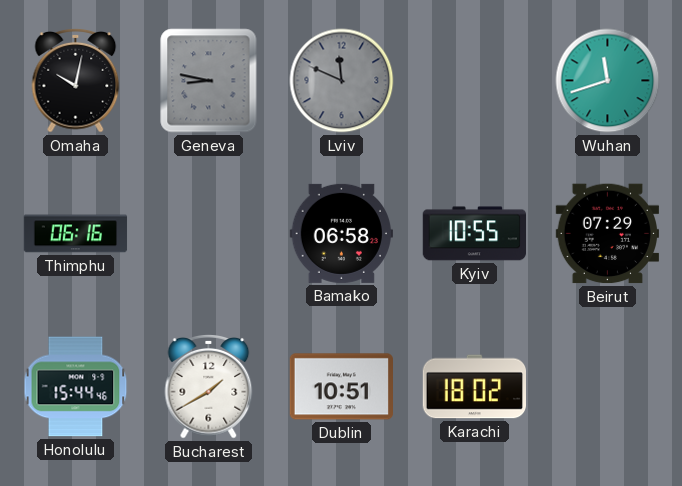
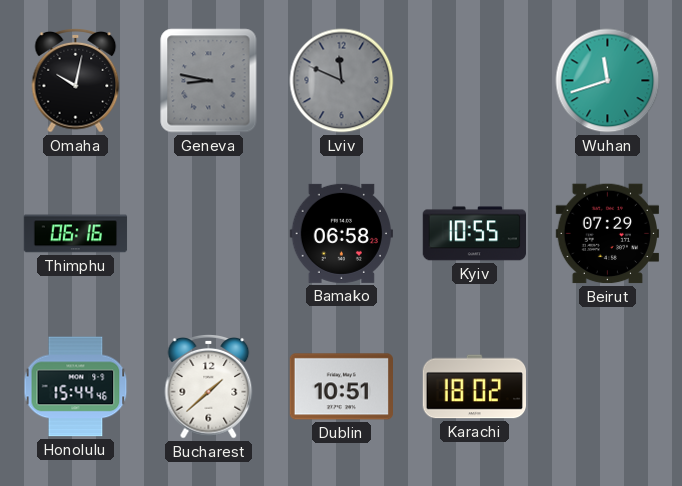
Bucharest: 1:40 -> 1:38
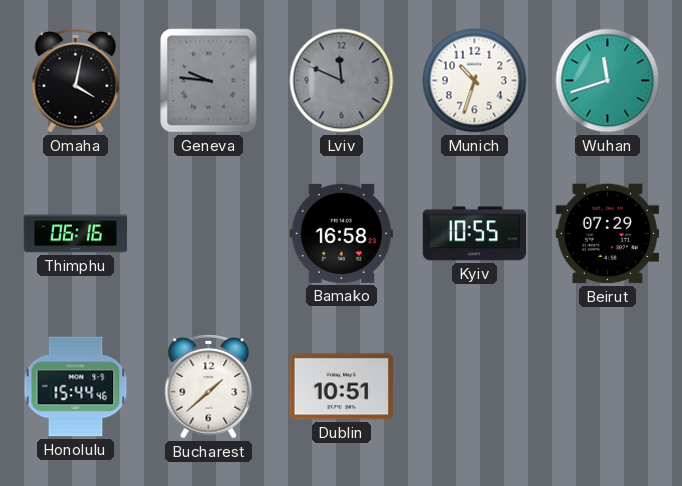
Omaha: 10:02 -> 4:02
Geneva: 8:47 -> 9:46
Munich: none -> 10:33
Bamako: 06:58 -> 16:58
Karachi: 18:02 -> none
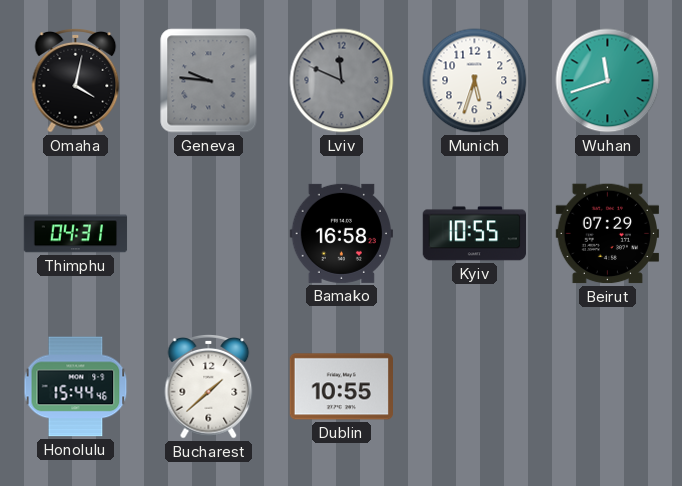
Munich: 10:33 -> 5:33
Thimphu: 06:16 -> 04:31
Dublin: 10:51 -> 10:55
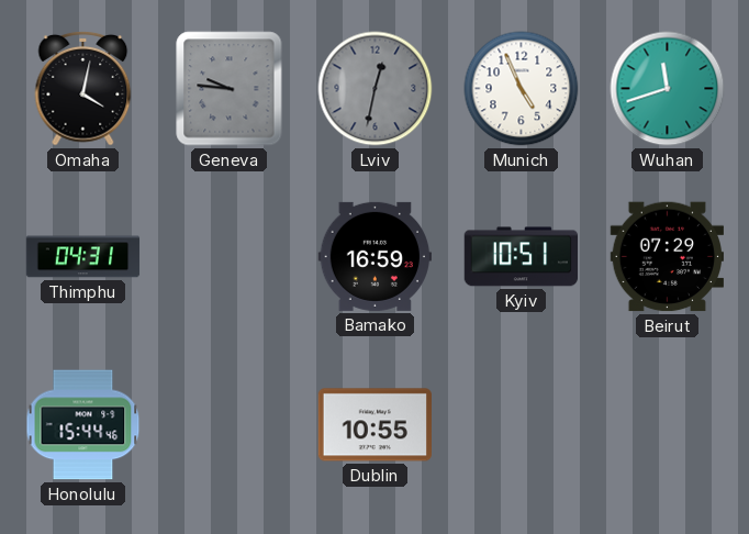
Lviv: 11:49 -> 12:32
Munich: 5:33 -> 4:56
Bamako: 16:58 -> 16:59
Kyiv: 10:55 -> 10:51
Bucharest: 1:38 -> none
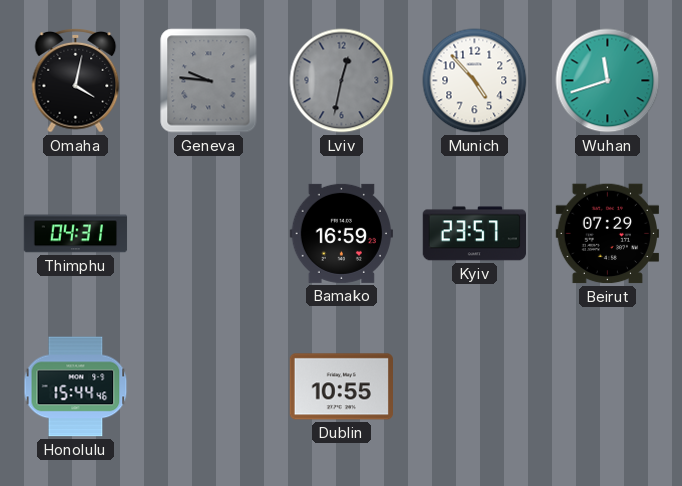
Munich: 4:56 -> 4:53
Kyiv: 10:51 -> 23:57
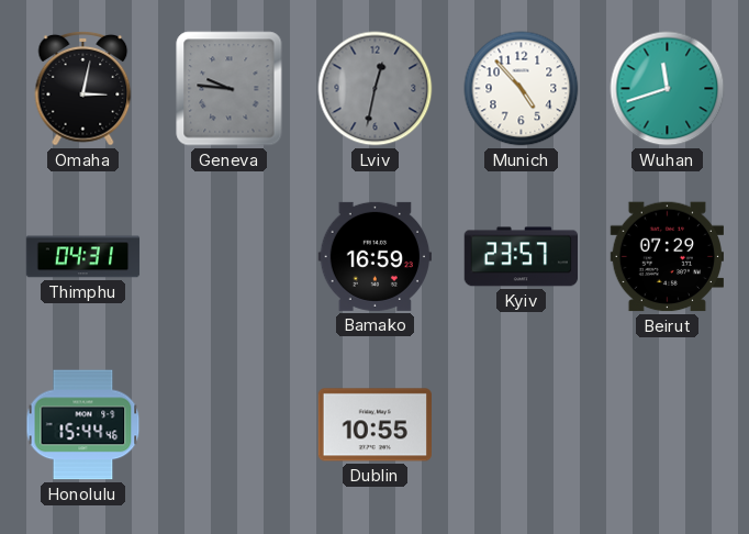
Omaha: 4:02 -> 3:02
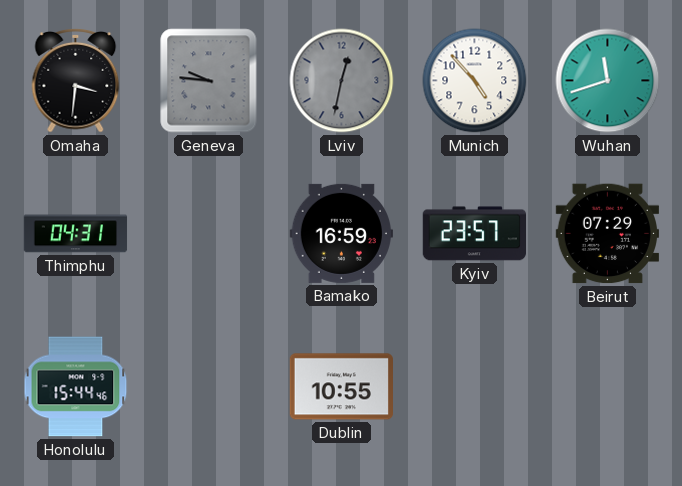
Omaha: 3:02 -> 3:31
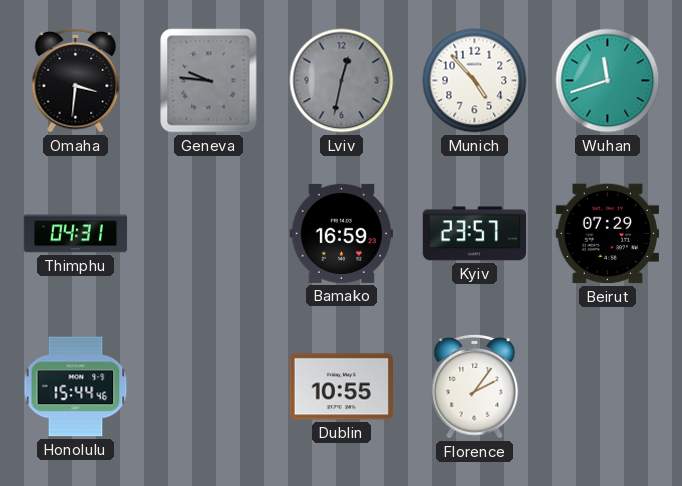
Florence: none -> 2:06
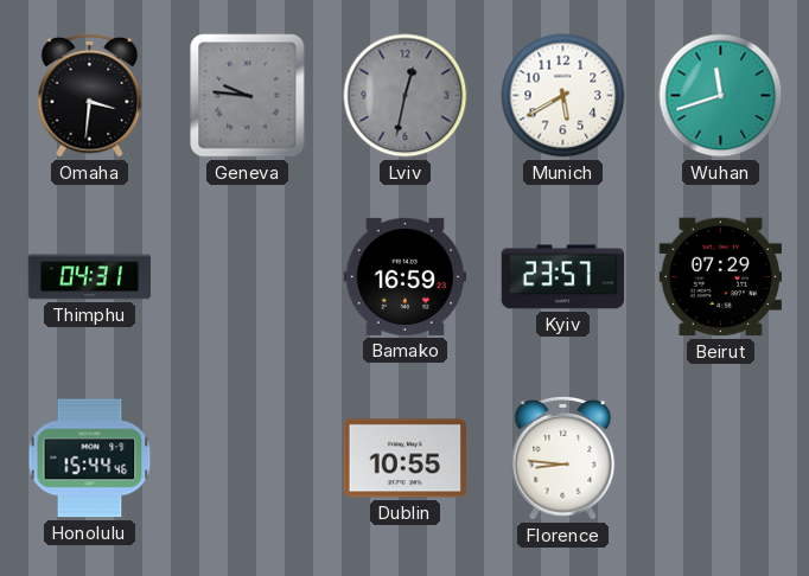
Munich: 4:53 -> 5:40
Florence: 2:06 -> 8:46
